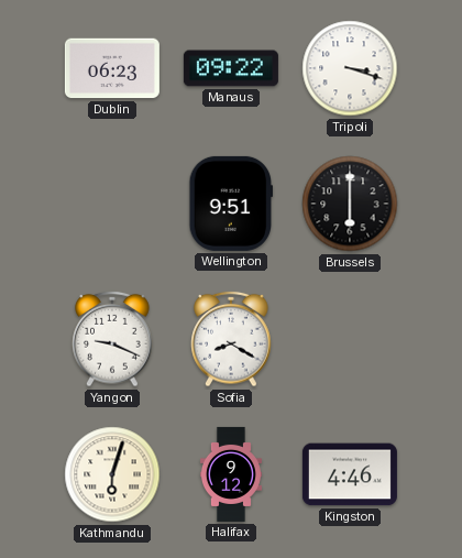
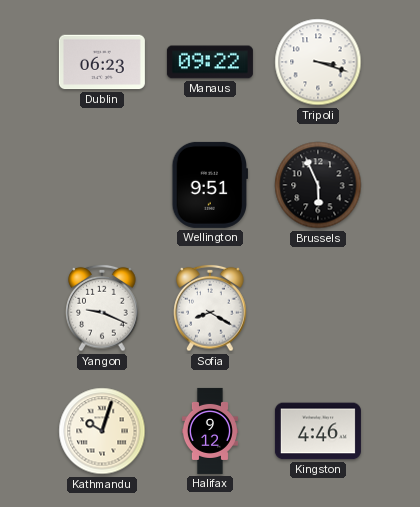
Brussels: 6:00 -> 5:56
Kathmandu: 6:03 -> 10:03
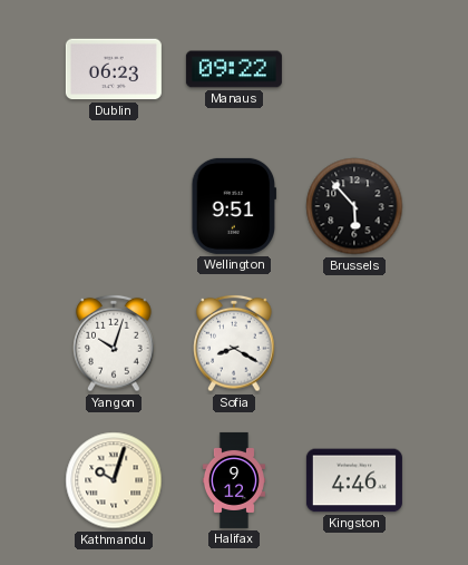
Tripoli: 3:18 -> none
Brussels: 5:56 -> 5:53
Yangon: 9:19 -> 10:03
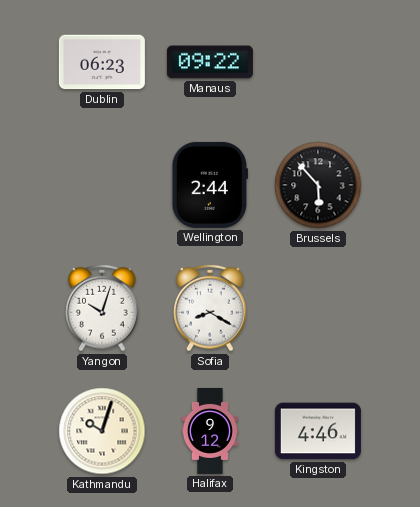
Wellington: 9:51 -> 2:44
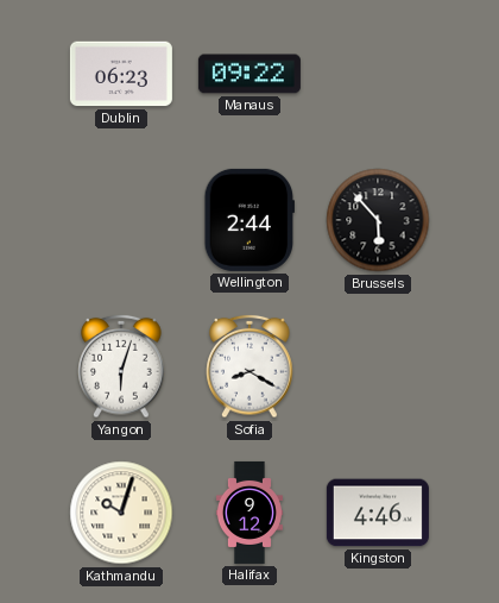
Yangon: 10:03 -> 6:03
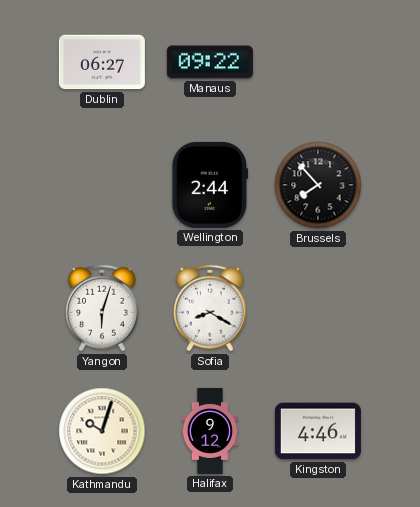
Dublin: 06:23 -> 06:27
Brussels: 5:53 -> 7:53
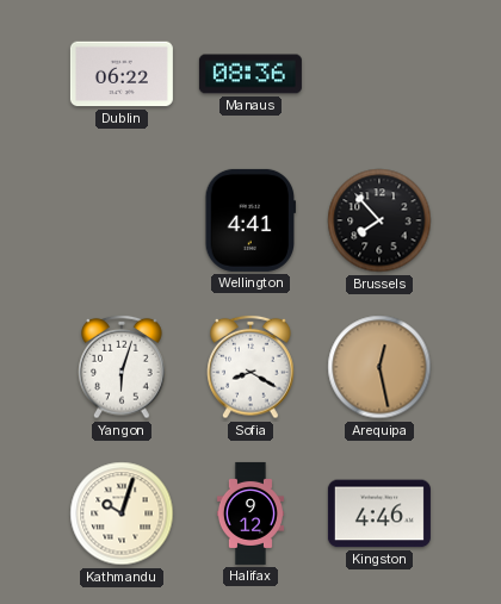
Dublin: 06:27 -> 06:22
Manaus: 09:22 -> 08:36
Wellington: 2:44 -> 4:41
Arequipa: none -> 12:28
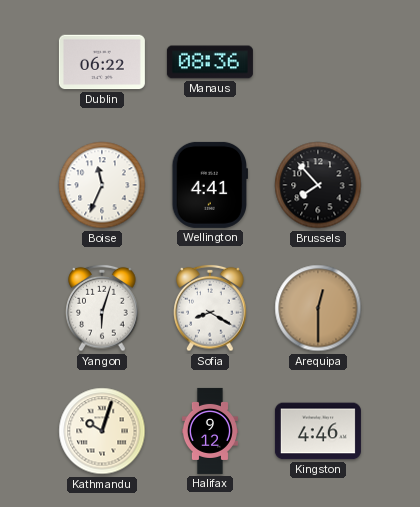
Boise: none -> 11:34
Arequipa: 12:28 -> 12:30
